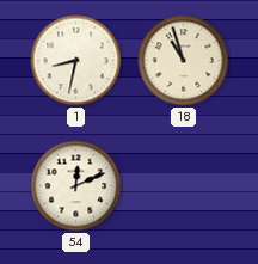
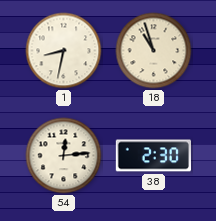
54: 12:11 -> 12:14
38: none -> 2:30
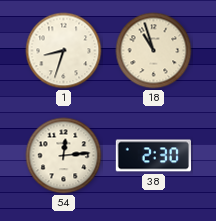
1: 8:32 -> 8:33
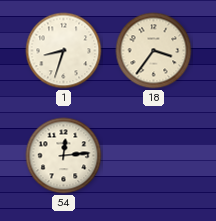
18: 10:57 -> 3:36
38: 2:30 -> none
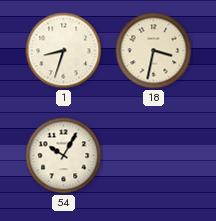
18: 3:36 -> 3:32
54: 12:14 -> 10:05
